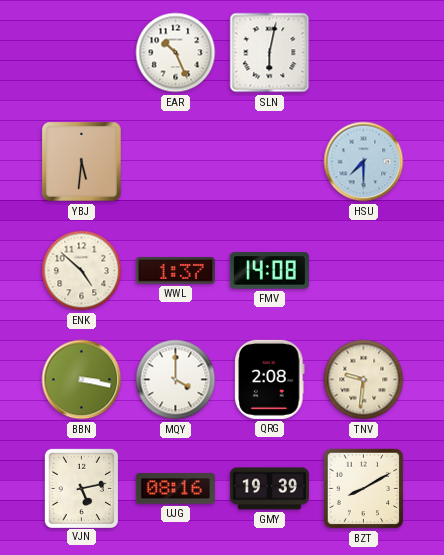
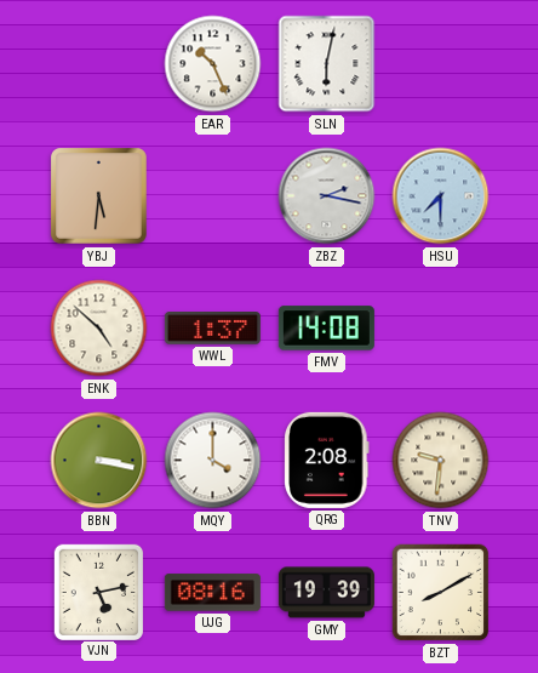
ZBZ: none -> 2:17
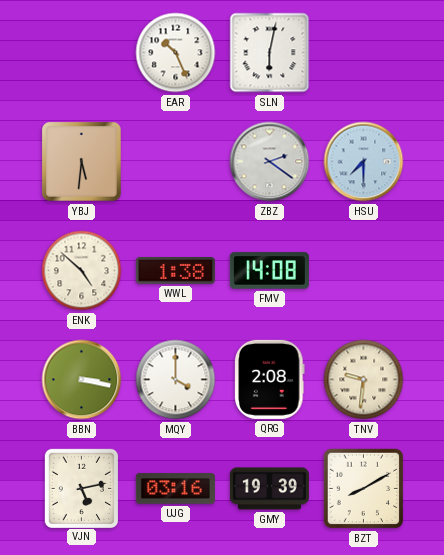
ZBZ: 2:17 -> 2:21
WWL: 1:37 -> 1:38
UJG: 08:16 -> 03:16
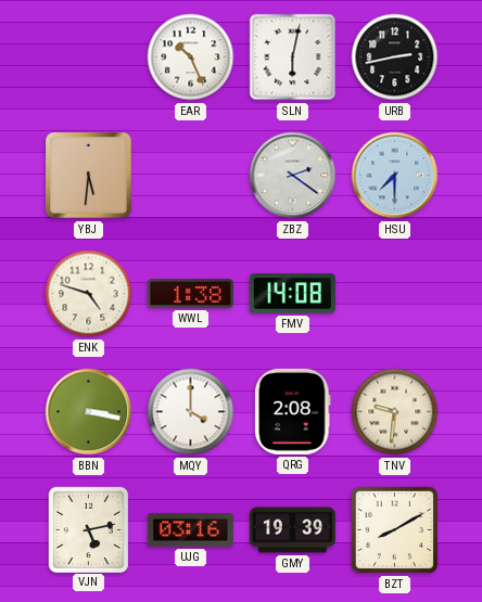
URB: none -> 2:43
ENK: 4:52 -> 4:48
